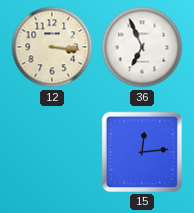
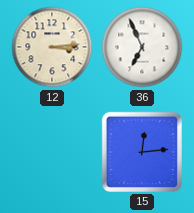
12: 3:16 -> 3:14
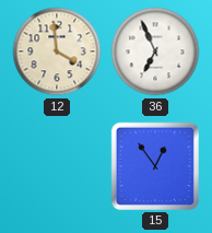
12: 3:14 -> 3:59
15: 12:14 -> 12:54
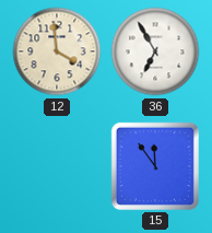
36: 6:56 -> 6:55
15: 12:54 -> 11:54
